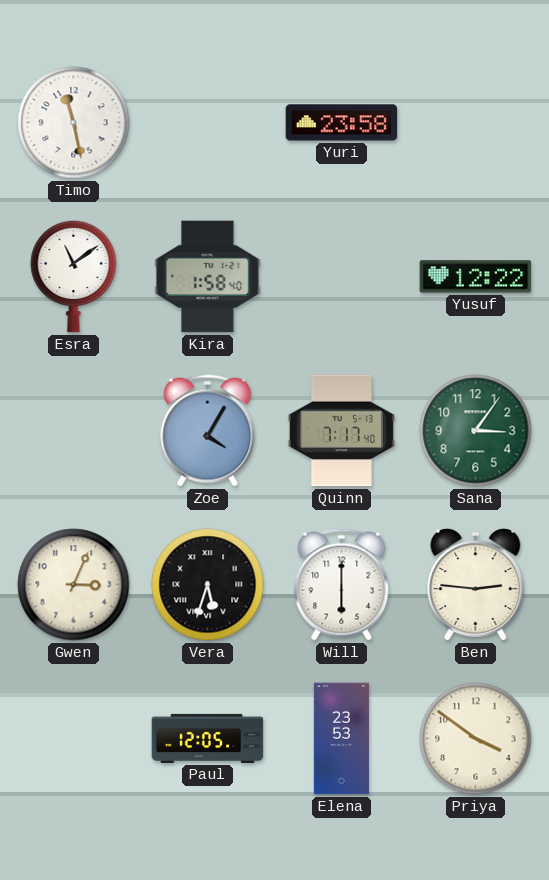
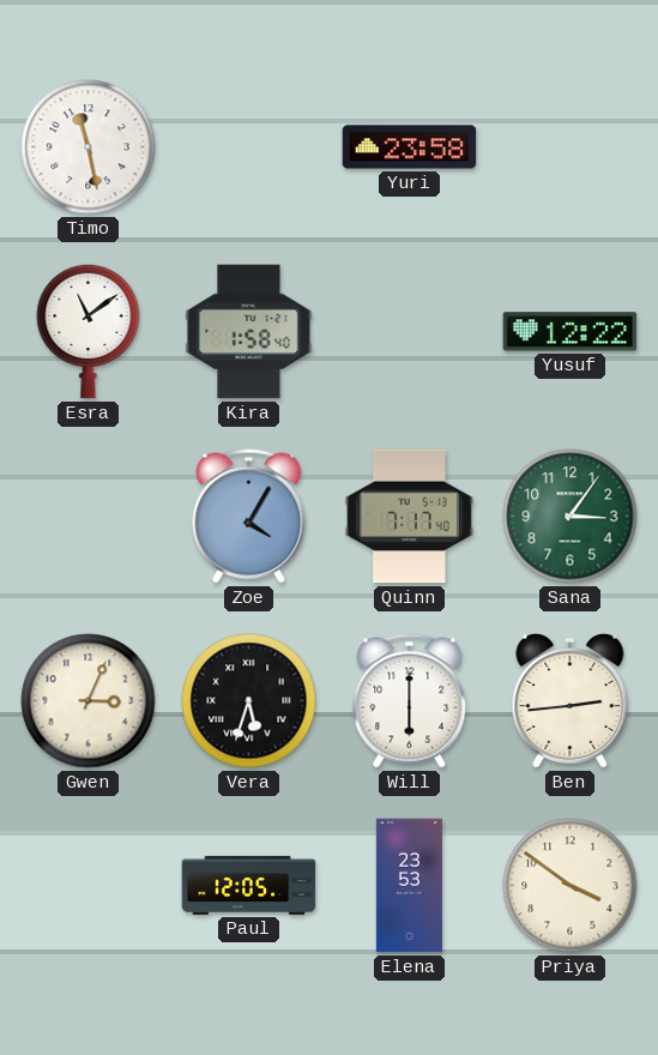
Ben: 2:46 -> 2:44
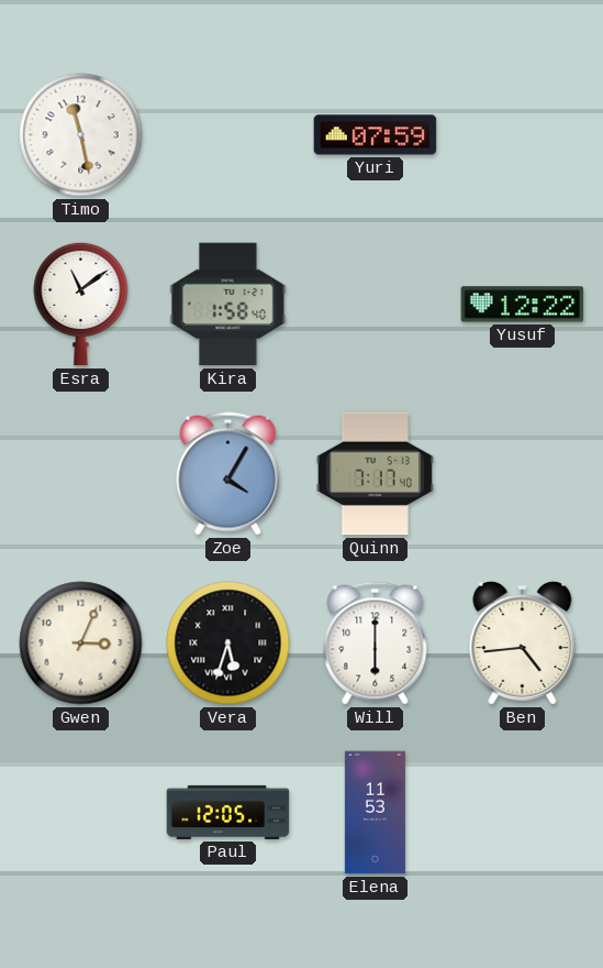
Yuri: 23:58 -> 07:59
Sana: 3:06 -> none
Ben: 2:44 -> 4:44
Elena: 23:53 -> 11:53
Priya: 3:51 -> none
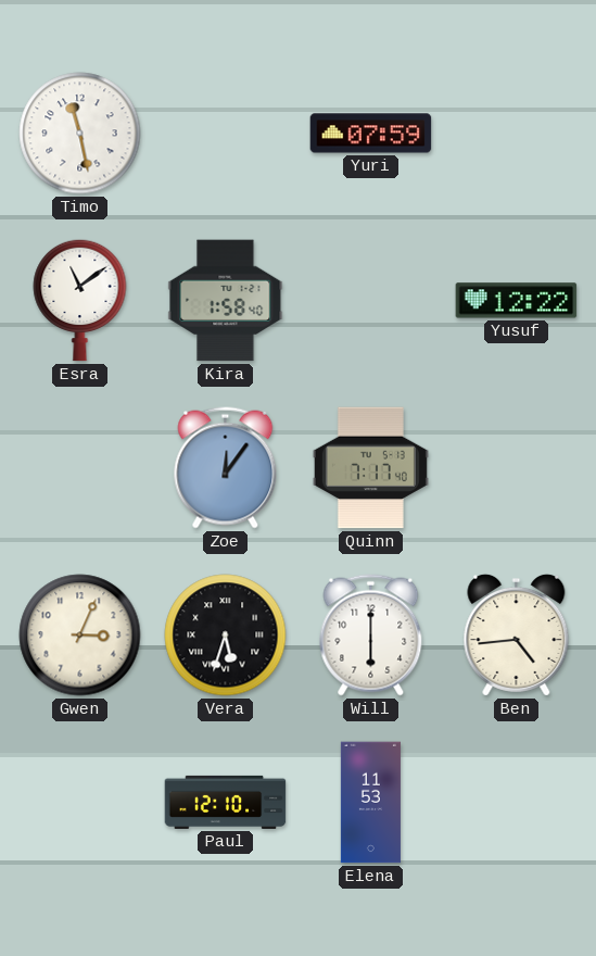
Zoe: 4:05 -> 12:06
Paul: 12:05 -> 12:10
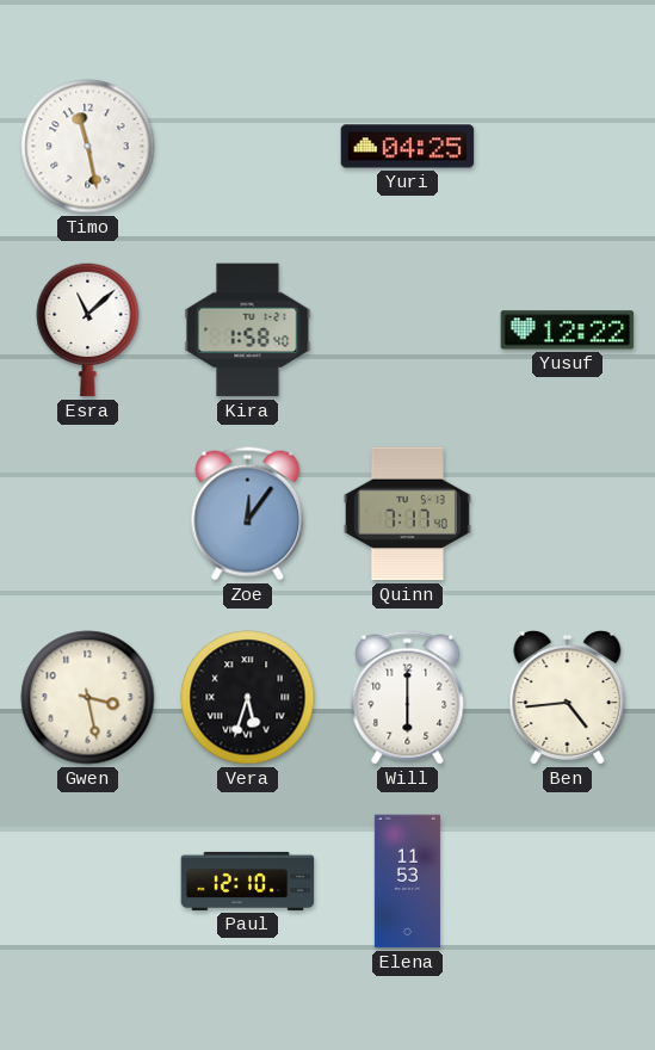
Yuri: 07:59 -> 04:25
Esra: 11:09 -> 11:08
Gwen: 3:04 -> 3:28
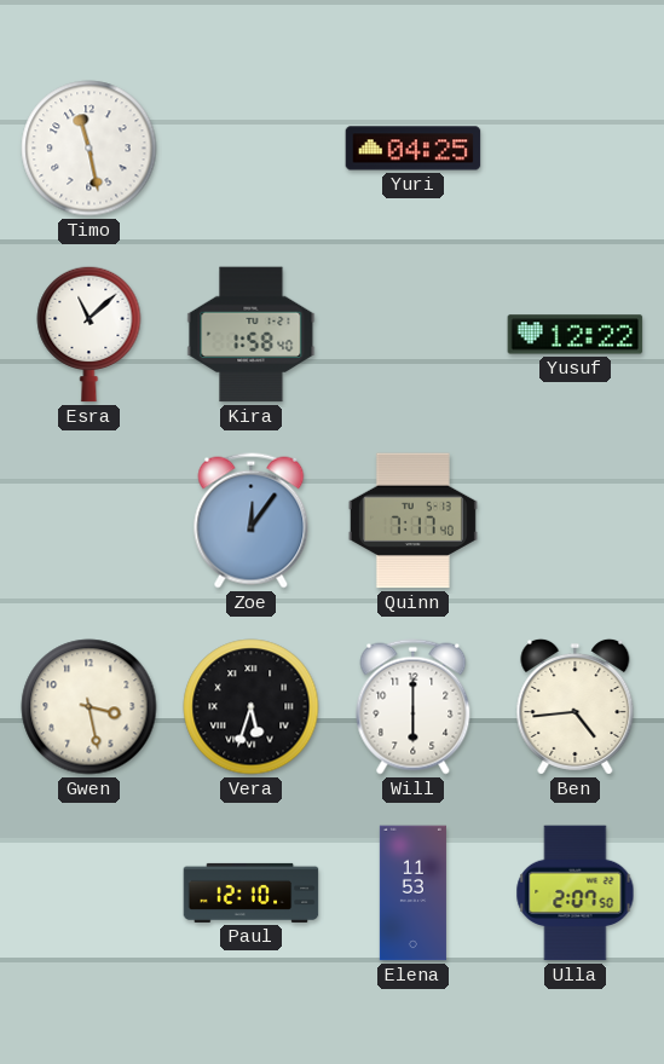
Ulla: none -> 2:07
